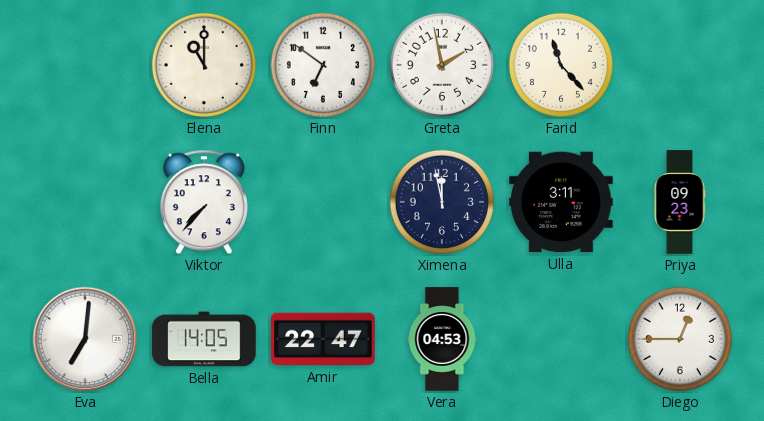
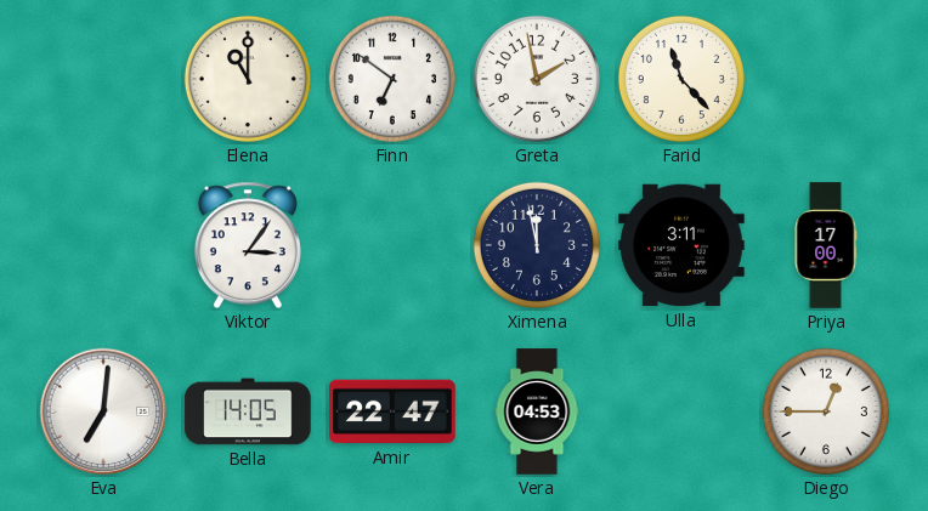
Viktor: 7:37 -> 3:06
Priya: 09:23 -> 17:00
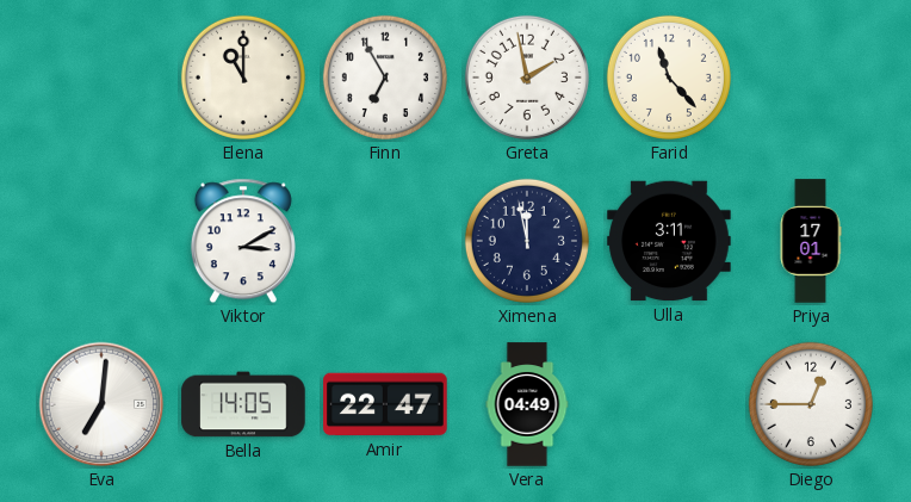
Finn: 6:51 -> 6:55
Viktor: 3:06 -> 3:10
Priya: 17:00 -> 17:01
Vera: 04:53 -> 04:49
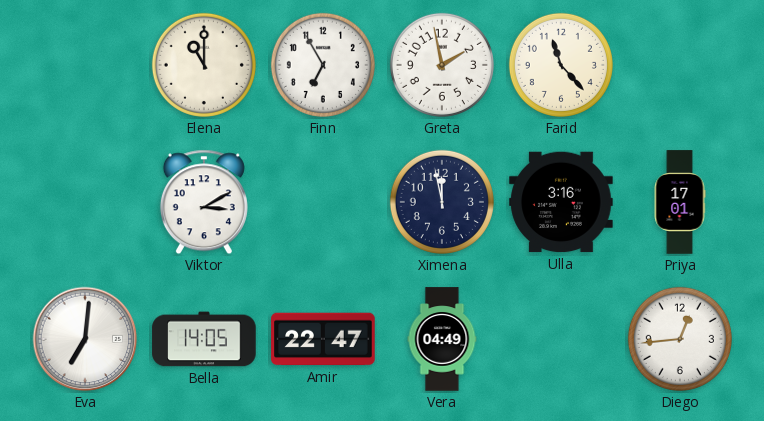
Ulla: 3:11 -> 3:16
Diego: 12:45 -> 12:44
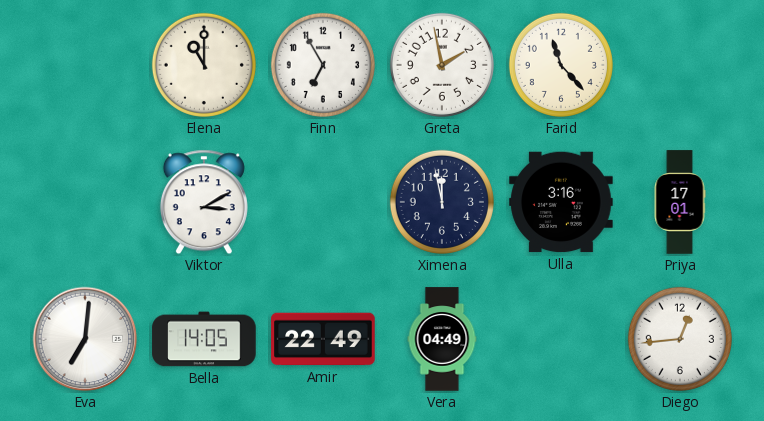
Amir: 22:47 -> 22:49
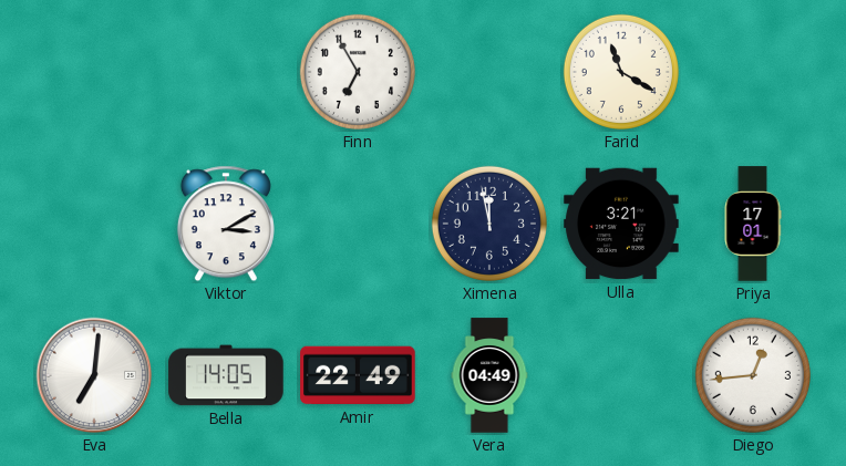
Elena: 11:00 -> none
Greta: 1:58 -> none
Farid: 11:23 -> 11:20
Ulla: 3:16 -> 3:21
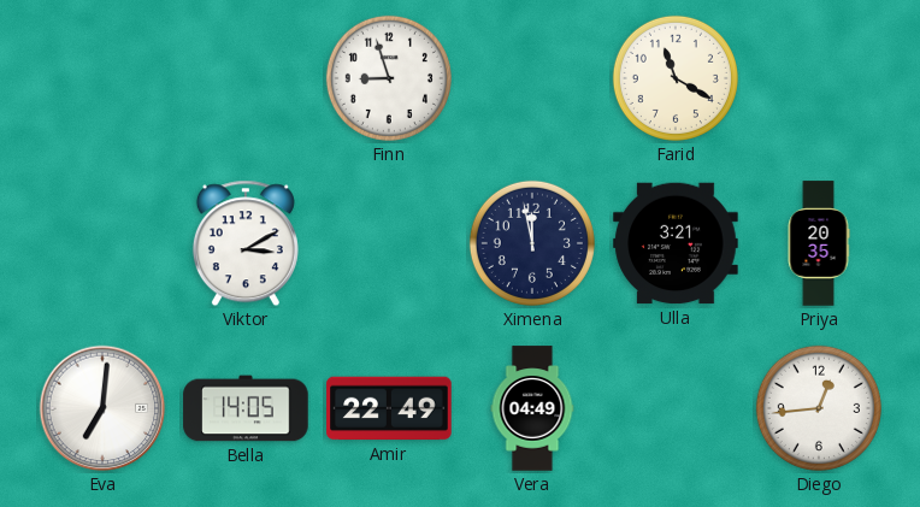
Finn: 6:55 -> 8:57
Priya: 17:01 -> 20:35
